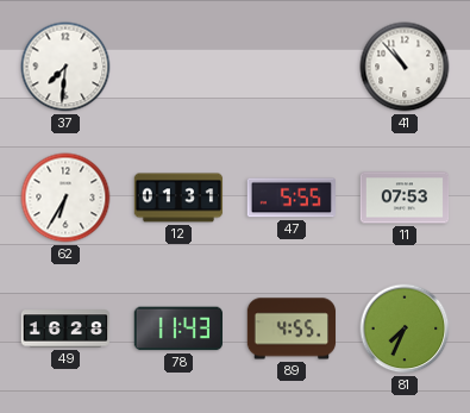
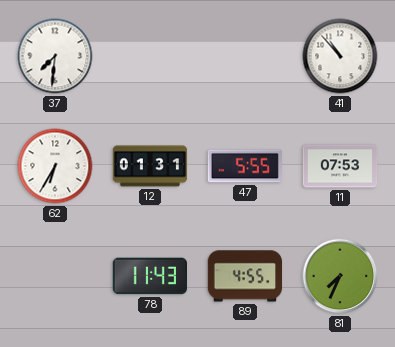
49: 16:28 -> none
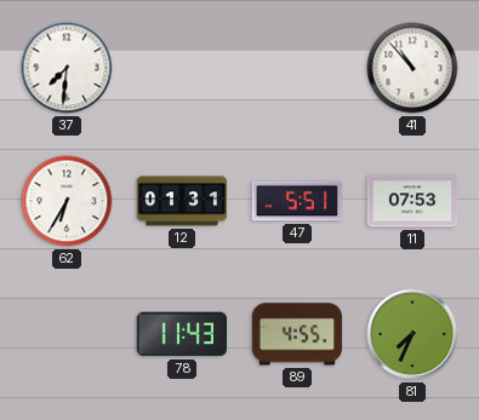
47: 5:55 -> 5:51
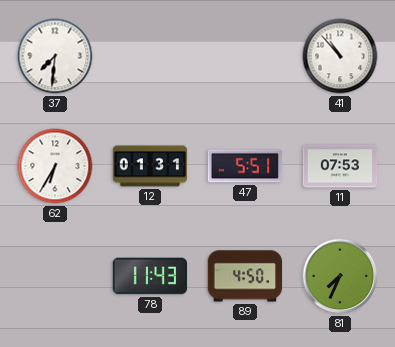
89: 4:55 -> 4:50
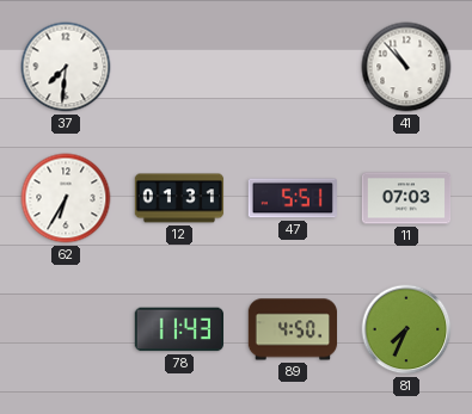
11: 07:53 -> 07:03
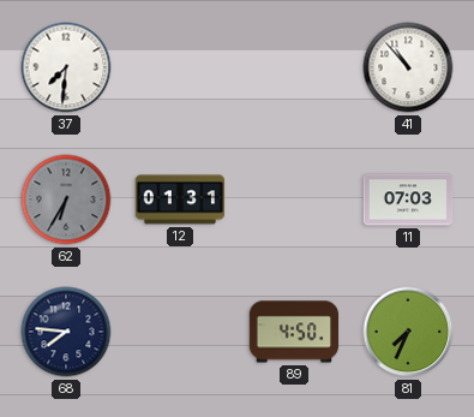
62 dial: white -> grey
47: 5:51 -> none
68: none -> 7:46
78: 11:43 -> none
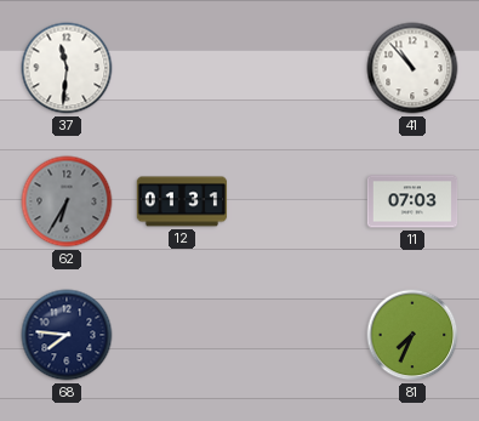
37: 7:31 -> 11:31
89: 4:50 -> none
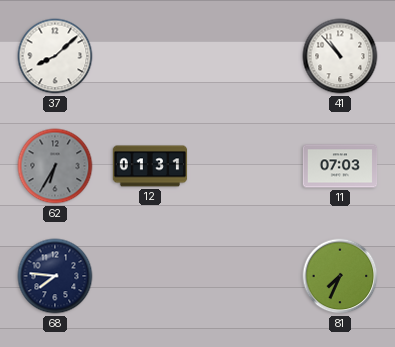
37: 11:31 -> 8:08
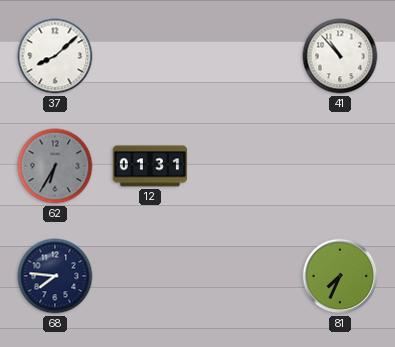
11: 07:03 -> none
